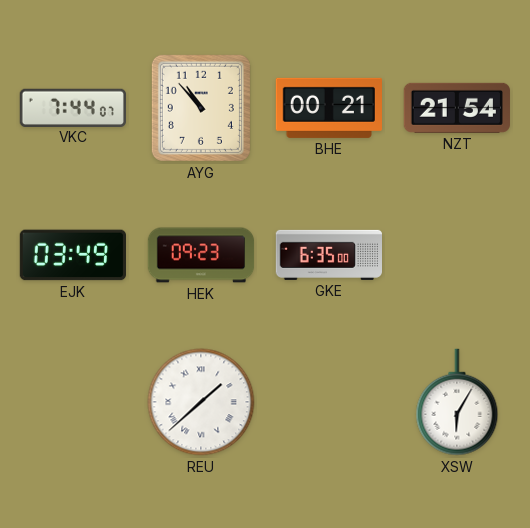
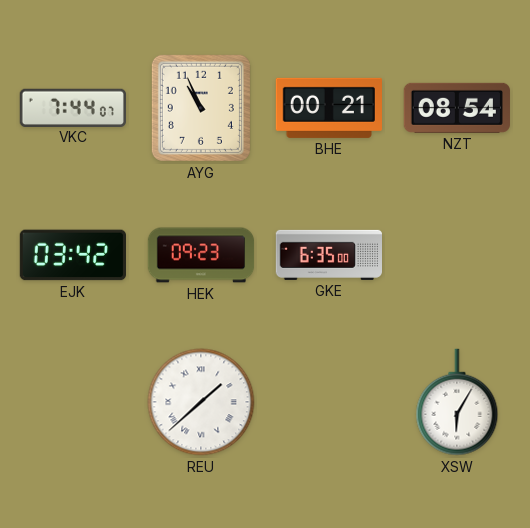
AYG: 10:53 -> 10:56
NZT: 21:54 -> 08:54
EJK: 03:49 -> 03:42
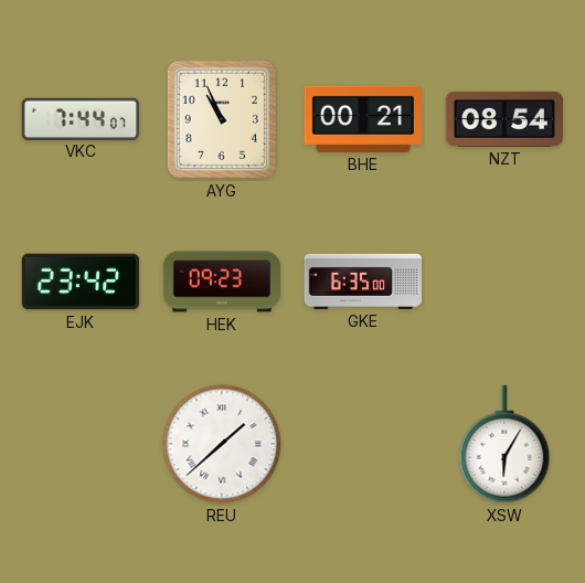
EJK: 03:42 -> 23:42
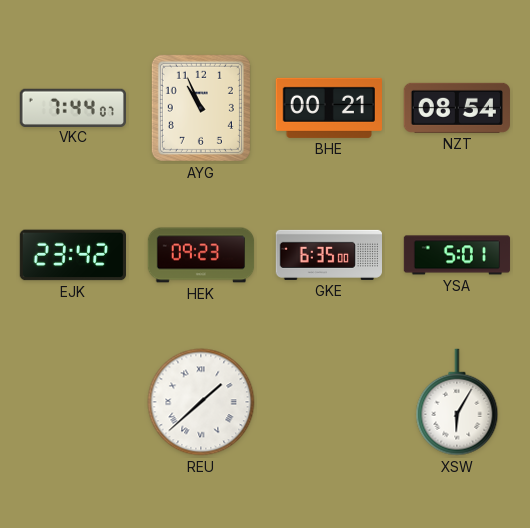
YSA: none -> 5:01
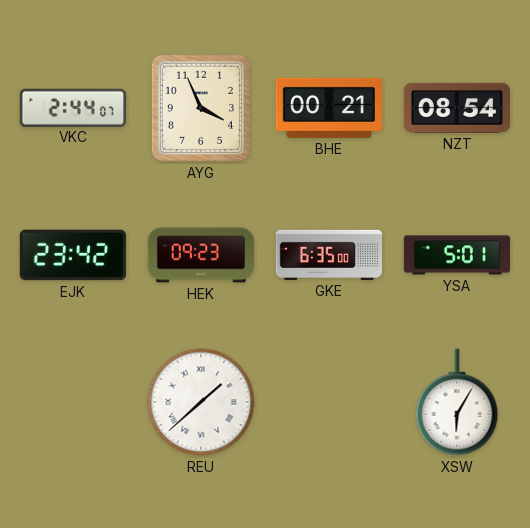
VKC: 7:44 -> 2:44
AYG: 10:56 -> 3:56
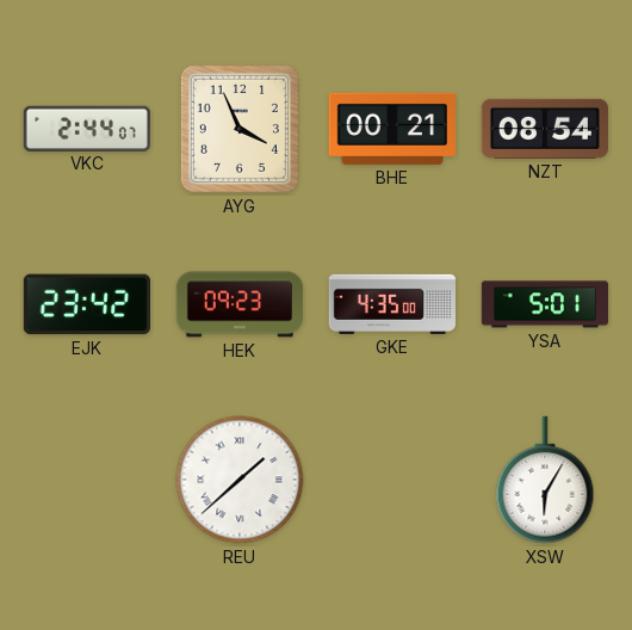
GKE: 6:35 -> 4:35
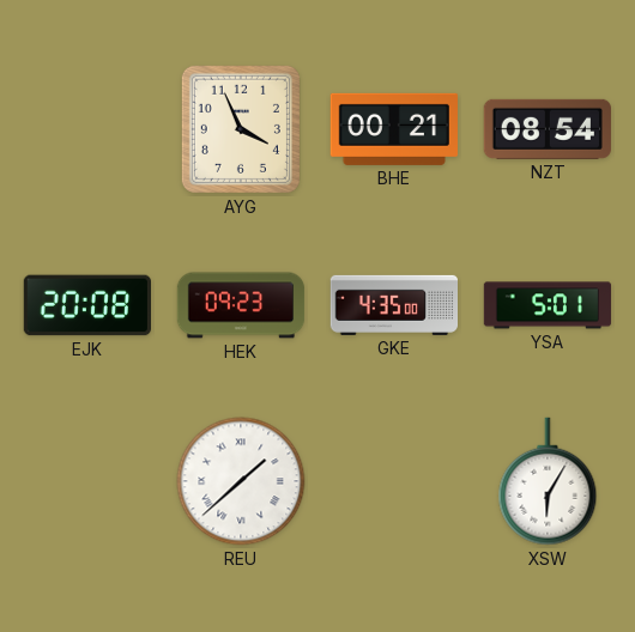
VKC: 2:44 -> none
EJK: 23:42 -> 20:08
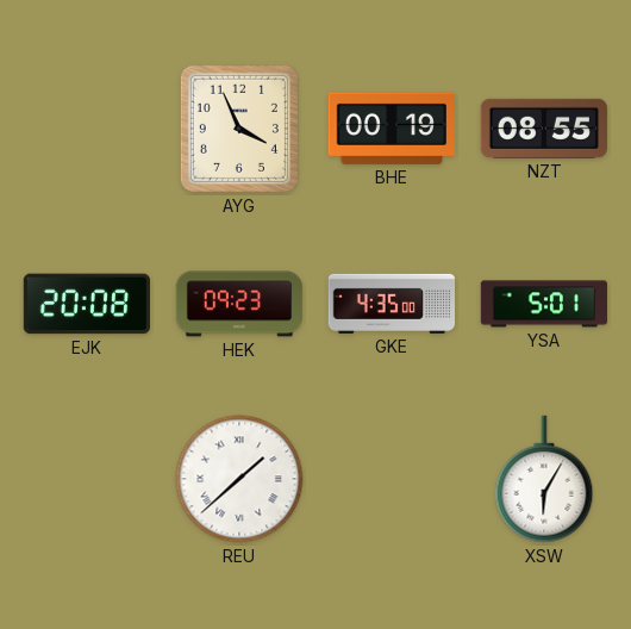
BHE: 00:21 -> 00:19
NZT: 08:54 -> 08:55
